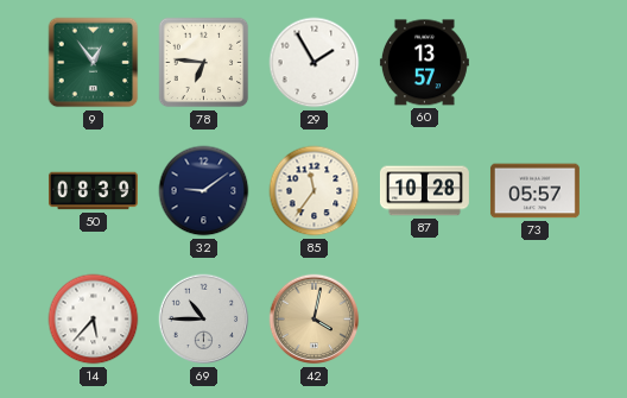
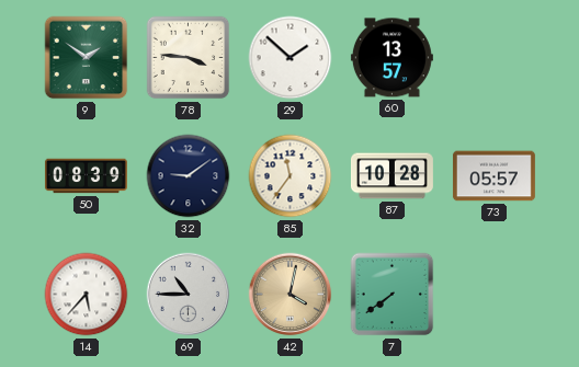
9: 12:54 -> 1:51
78: 6:46 -> 3:46
29: 1:55 -> 1:52
7: none -> 7:39
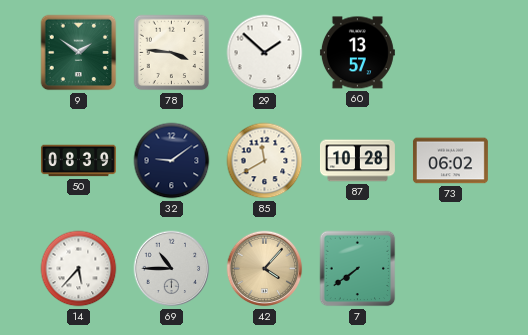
85: 11:36 -> 11:40
73: 05:57 -> 06:02
42: 4:02 -> 4:07
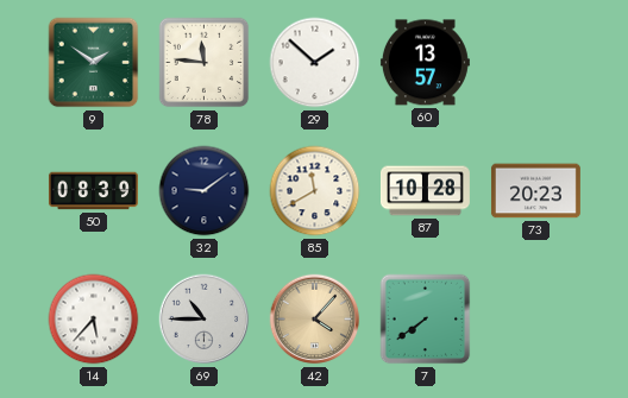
78: 3:46 -> 11:46
73: 06:02 -> 20:23
